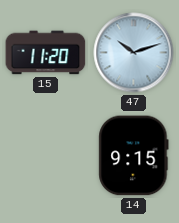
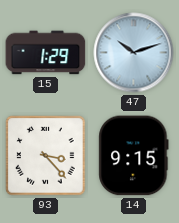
15: 11:20 -> 1:29
93: none -> 3:23
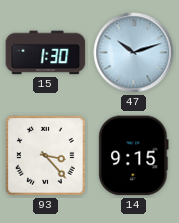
15: 1:29 -> 1:30
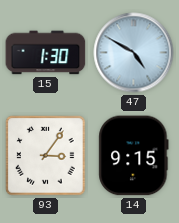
47: 10:12 -> 4:50
93: 3:23 -> 3:06
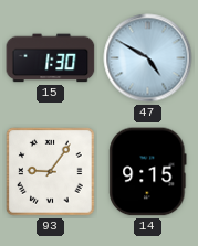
93: 3:06 -> 9:06
